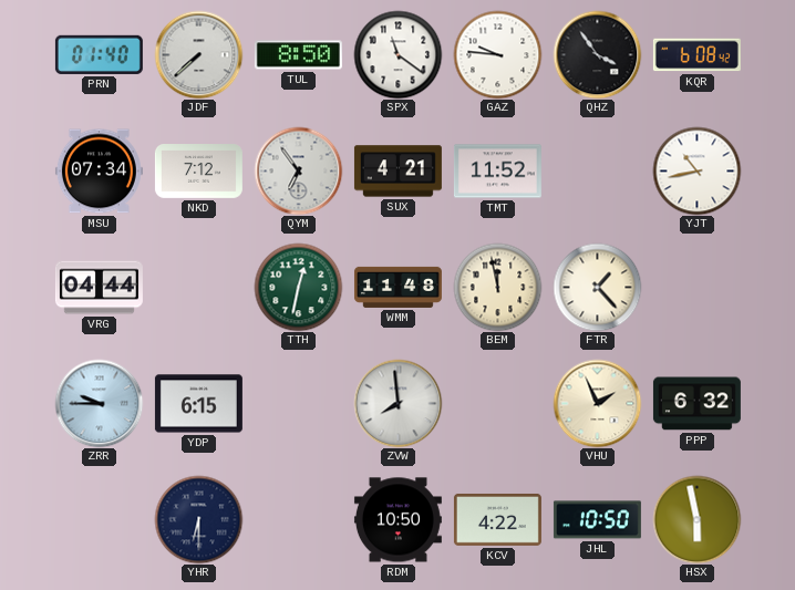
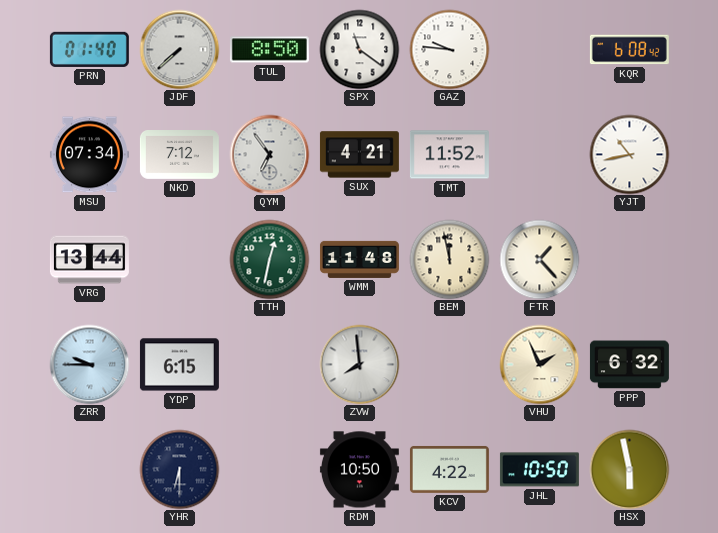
QHZ: 3:54 -> none
VRG: 04:44 -> 13:44
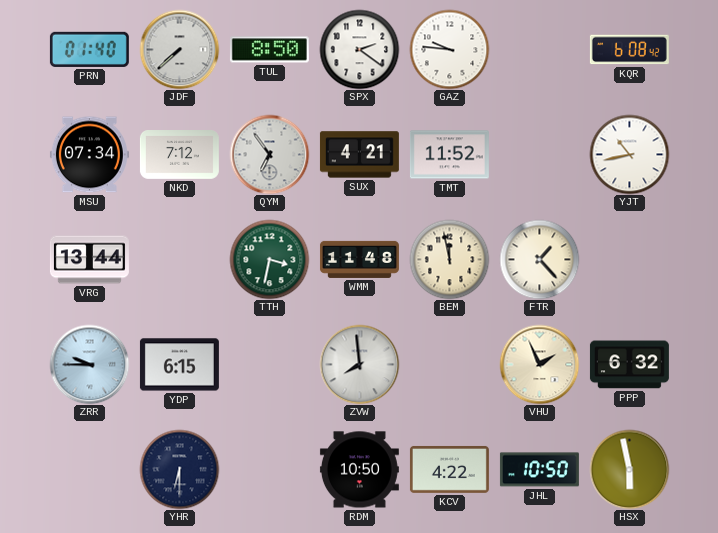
SPX: 11:21 -> 2:21
TTH: 12:32 -> 3:32
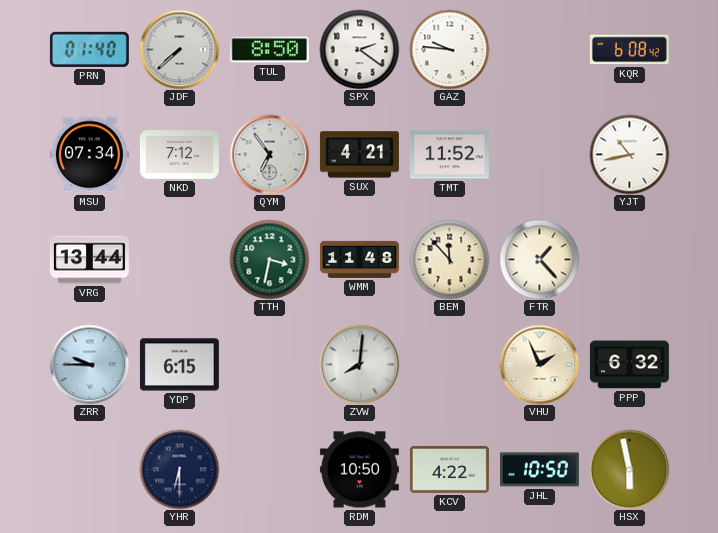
BEM: 11:58 -> 11:53
ZVW: 7:59 -> 8:01
